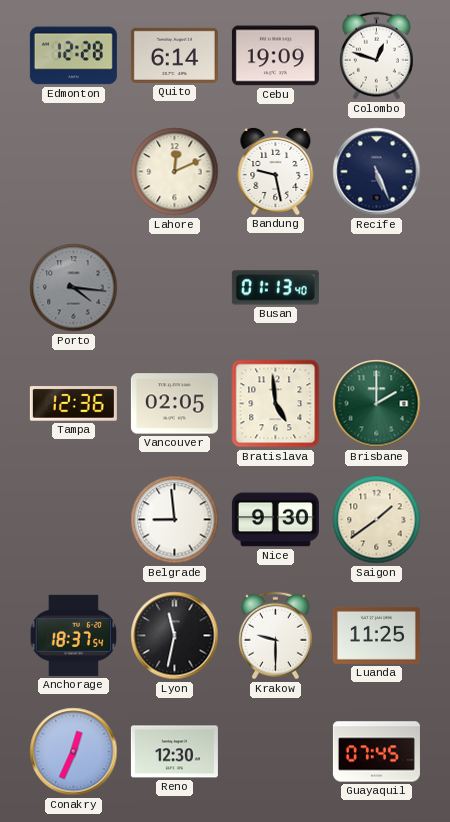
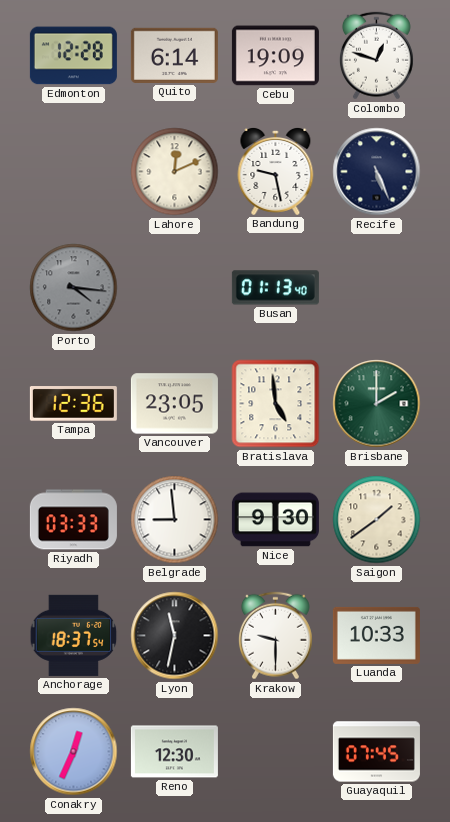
Vancouver: 02:05 -> 23:05
Riyadh: none -> 03:33
Luanda: 11:25 -> 10:33
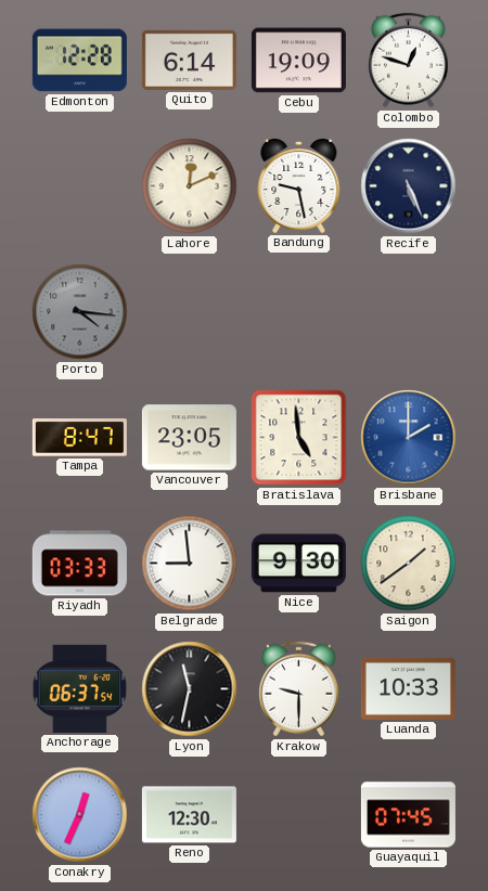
Busan: 01:13 -> none
Tampa: 12:36 -> 8:47
Brisbane dial: green -> blue
Anchorage: 18:37 -> 06:37
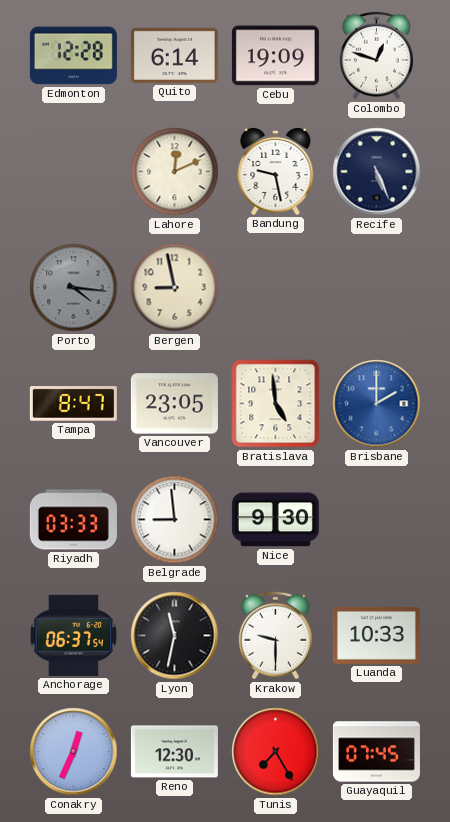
Bergen: none -> 8:58
Saigon: 1:39 -> none
Tunis: none -> 7:25
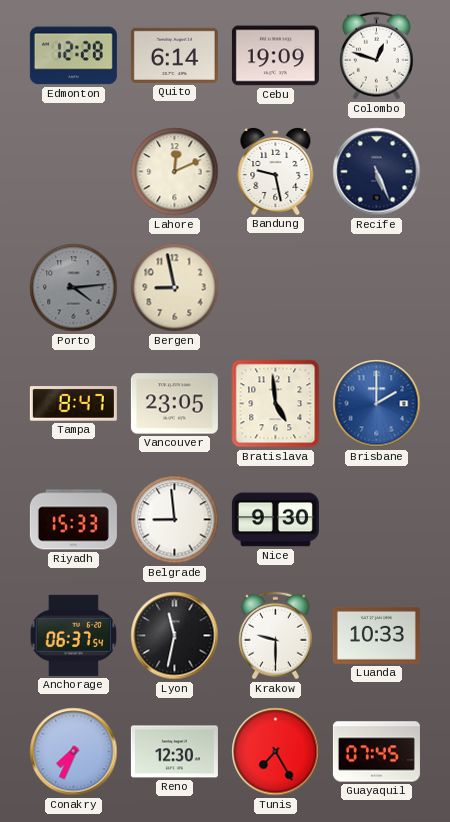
Porto: 4:16 -> 4:14
Riyadh: 03:33 -> 15:33
Conakry: 12:34 -> 7:34
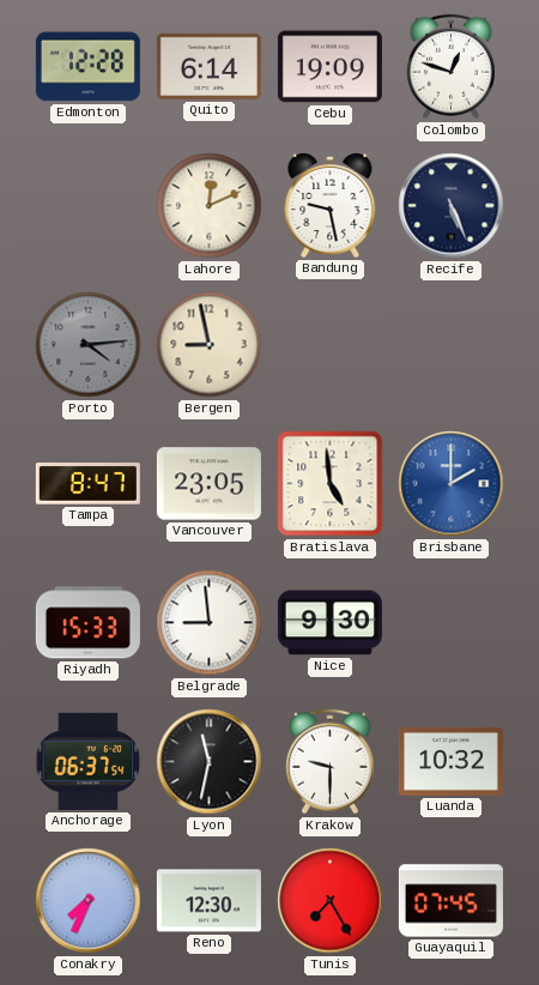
Luanda: 10:33 -> 10:32
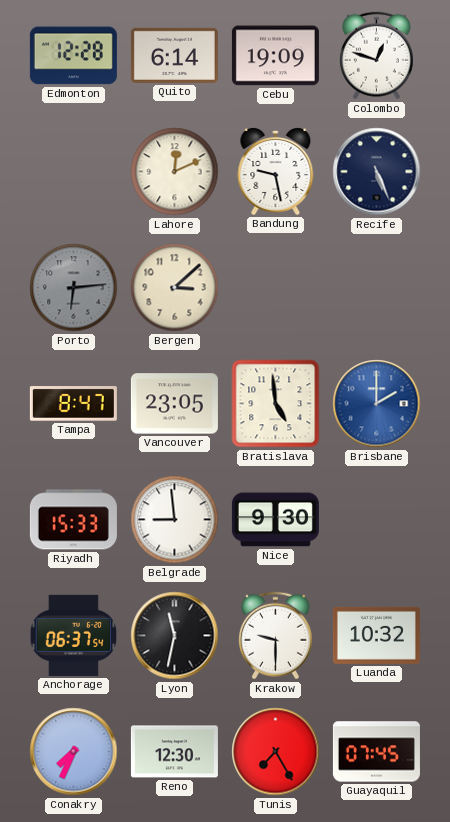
Porto: 4:14 -> 6:14
Bergen: 8:58 -> 3:08
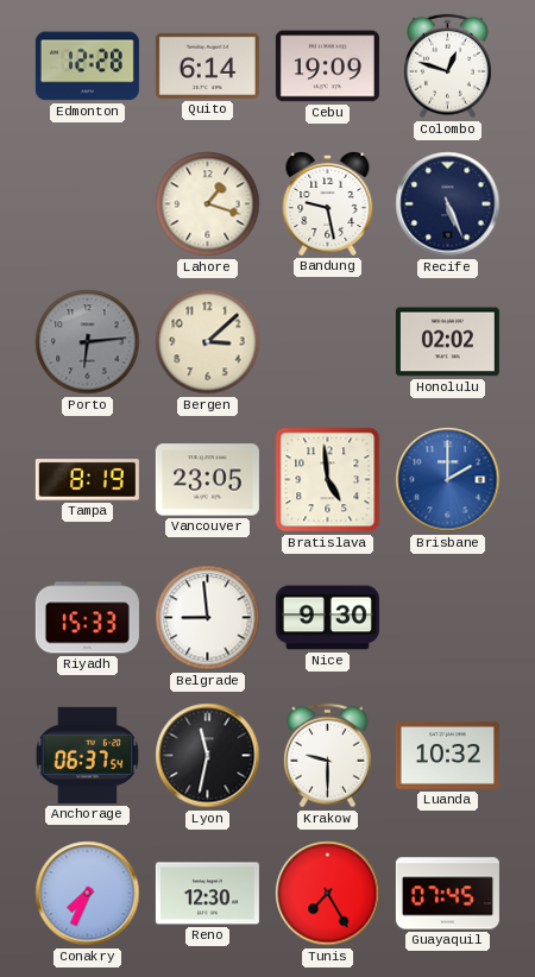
Lahore: 12:11 -> 1:18
Honolulu: none -> 02:02
Tampa: 8:47 -> 8:19
